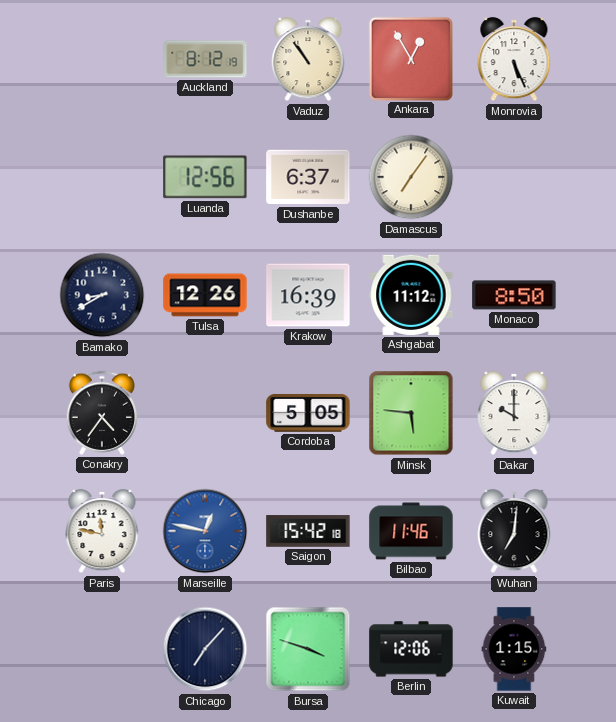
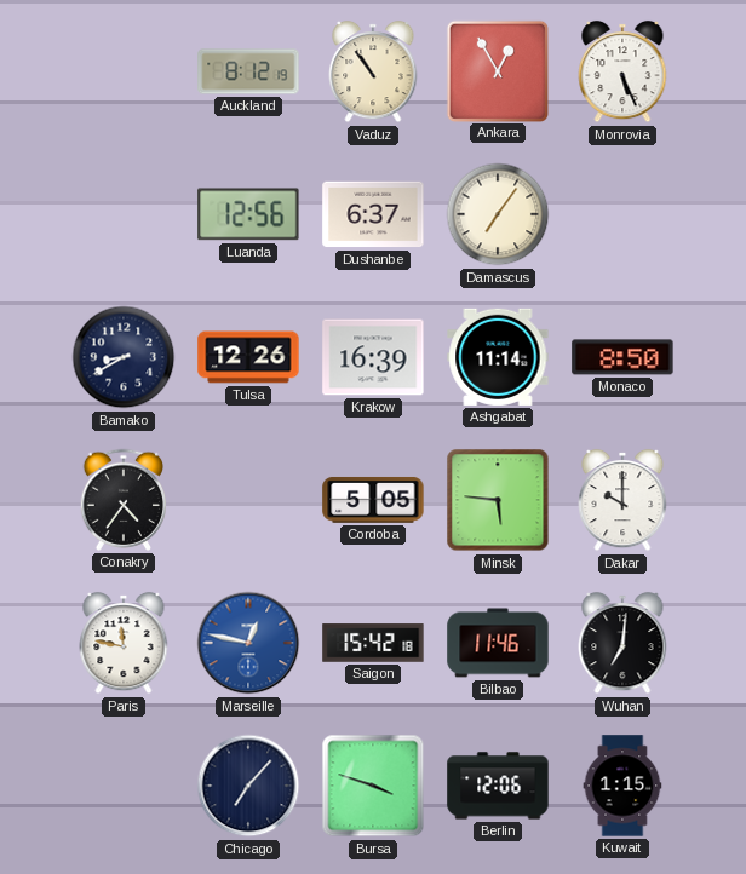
Ashgabat: 11:12 -> 11:14
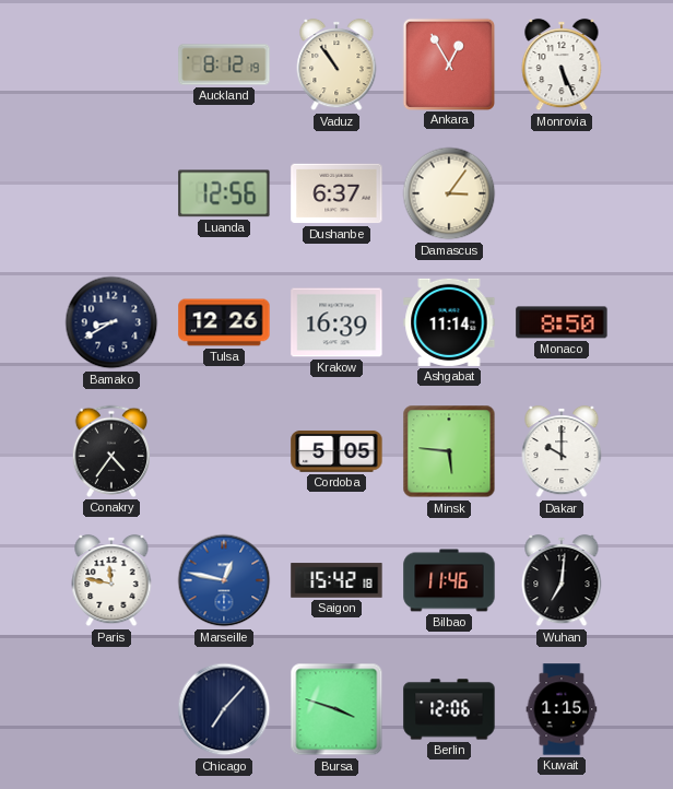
Damascus: 7:06 -> 3:06
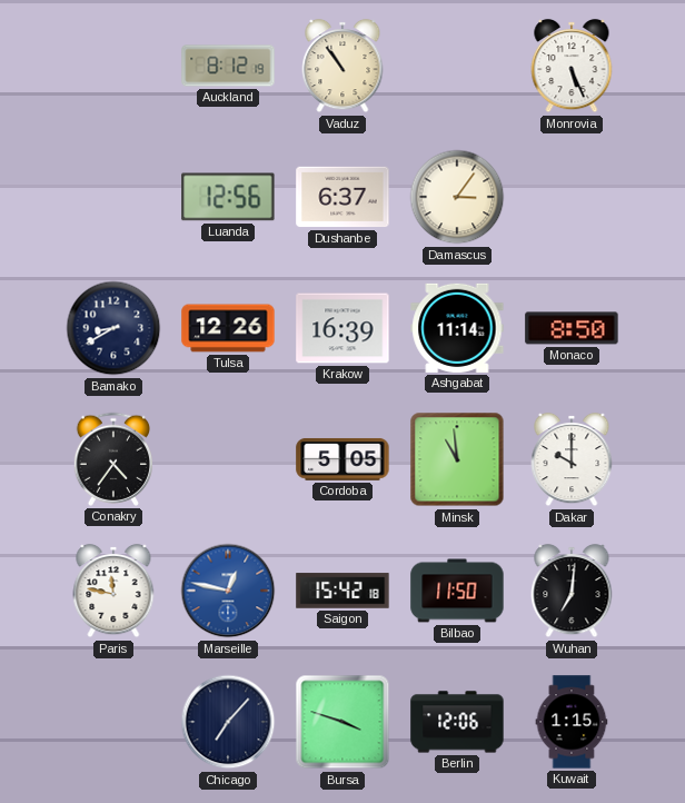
Ankara: 12:55 -> none
Minsk: 5:46 -> 10:59
Bilbao: 11:46 -> 11:50
